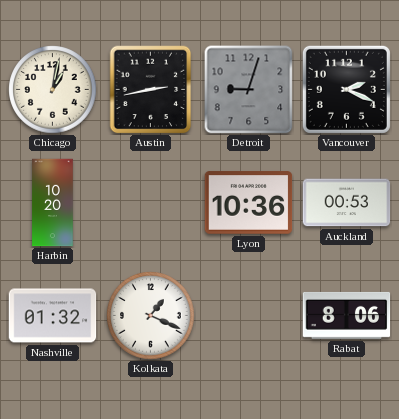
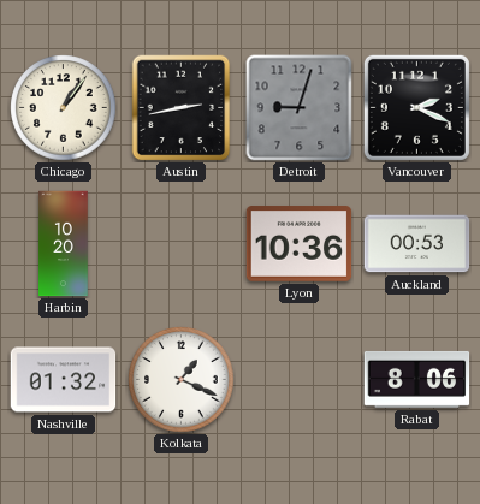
Chicago: 1:02 -> 1:06
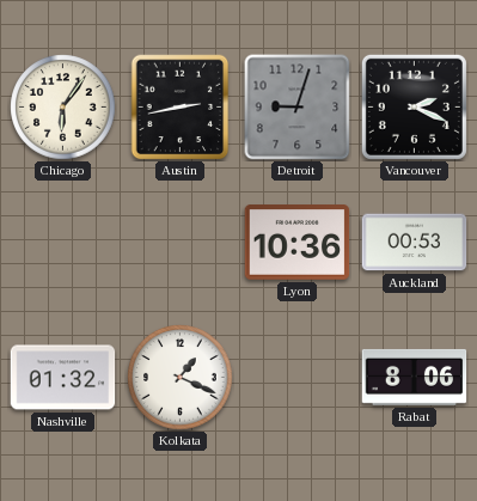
Chicago: 1:06 -> 6:06
Harbin: 10:20 -> none
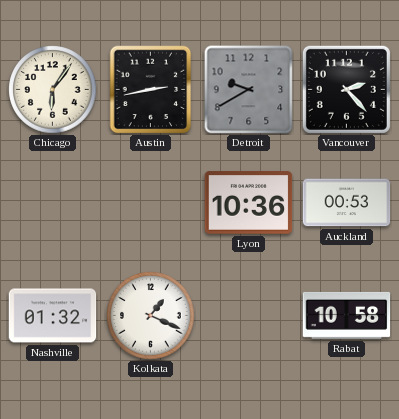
Detroit: 9:03 -> 9:40
Vancouver: 2:19 -> 2:23
Rabat: 8:06 -> 10:58
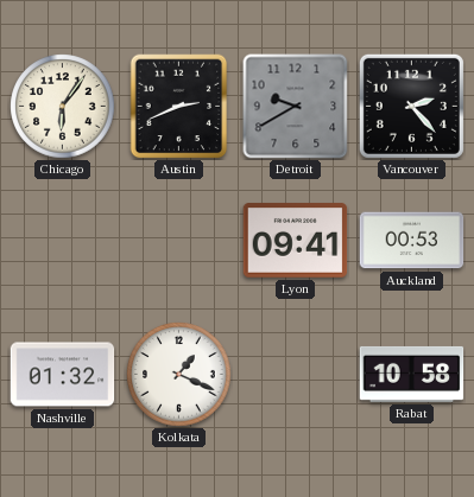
Austin: 2:43 -> 2:41
Lyon: 10:36 -> 09:41
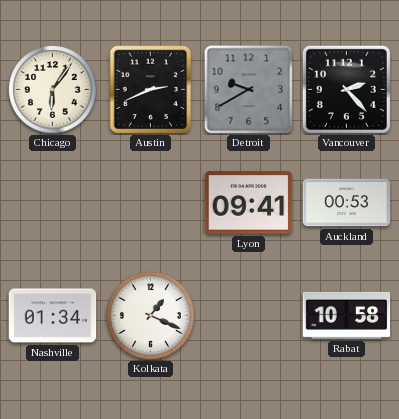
Nashville: 01:32 -> 01:34
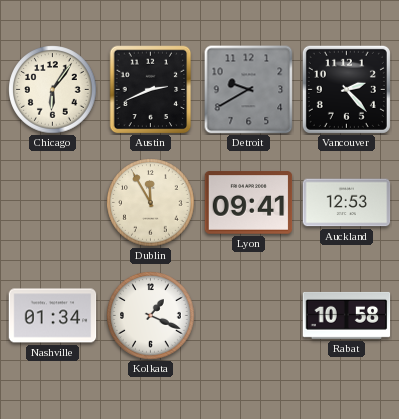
Dublin: none -> 11:55
Auckland: 00:53 -> 12:53
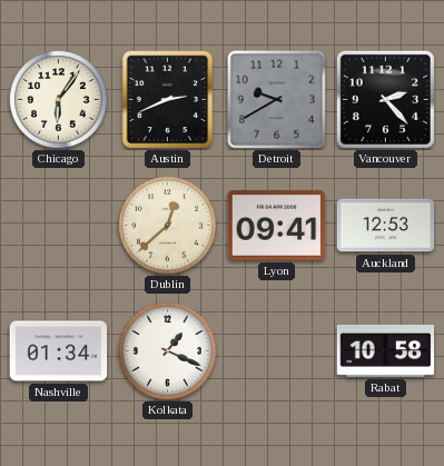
Dublin: 11:55 -> 12:38
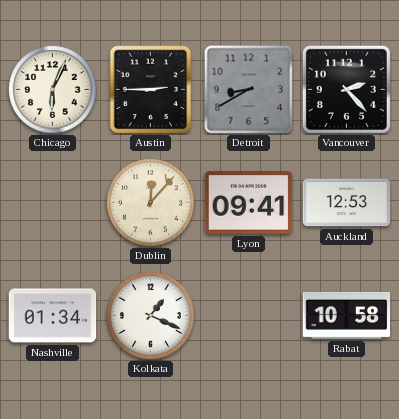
Chicago: 6:06 -> 6:04
Austin: 2:41 -> 2:45
Detroit: 9:40 -> 8:40
Dublin: 12:38 -> 12:07
